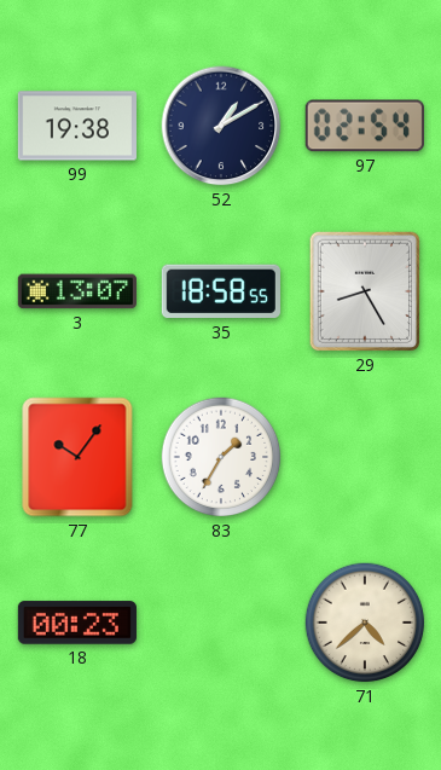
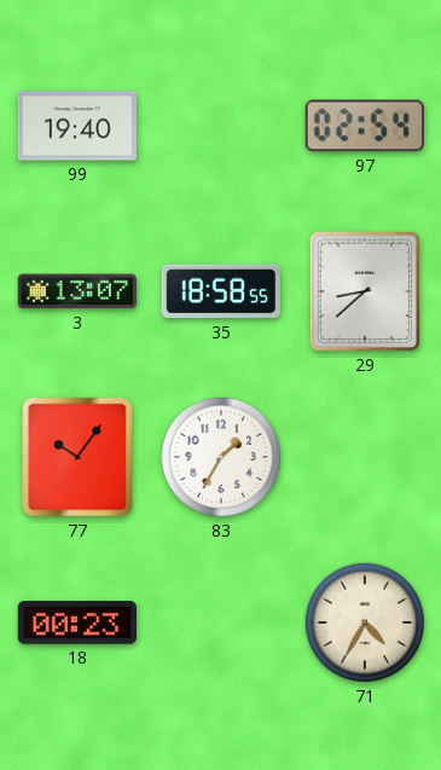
99: 19:38 -> 19:40
52: 1:10 -> none
29: 8:25 -> 8:38
71: 4:38 -> 4:35
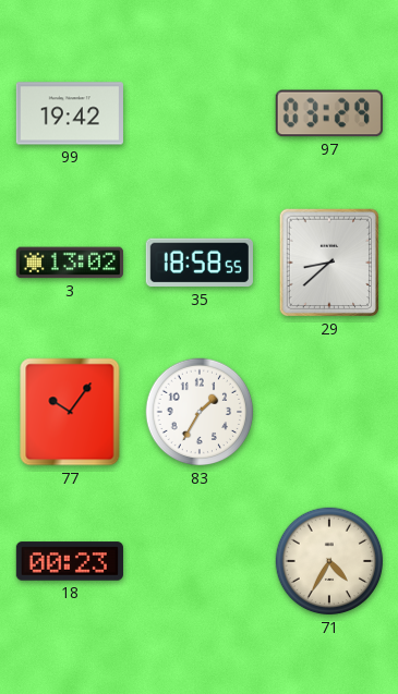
99: 19:40 -> 19:42
97: 02:54 -> 03:29
3: 13:07 -> 13:02
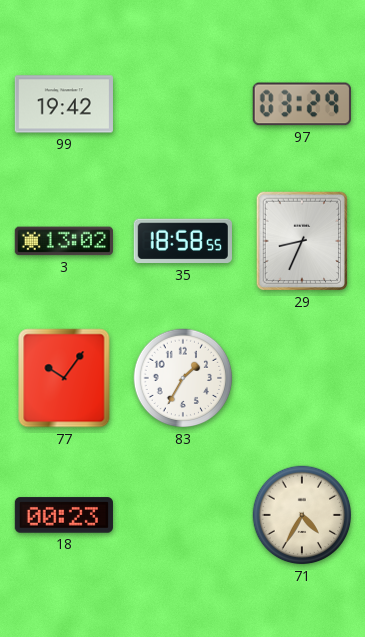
29: 8:38 -> 8:34
